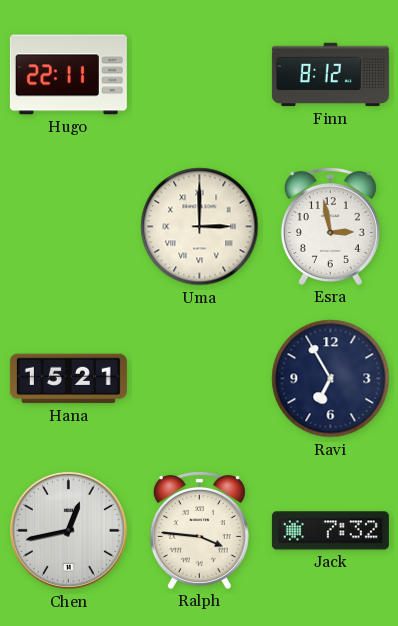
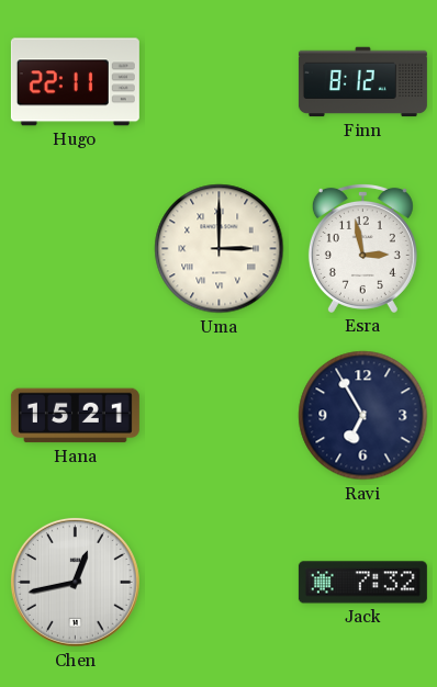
Ralph: 3:46 -> none
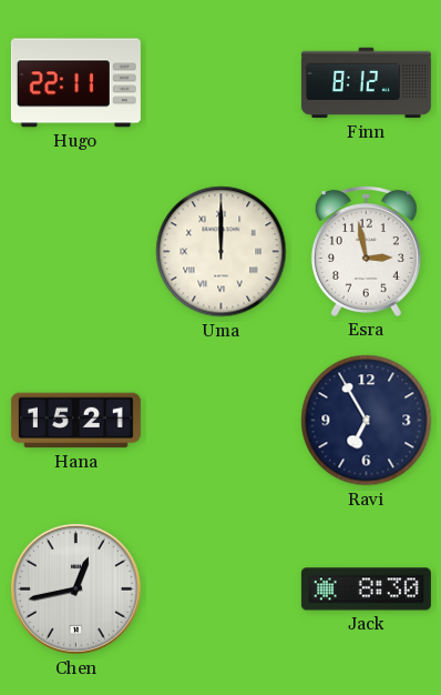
Uma: 3:00 -> 12:00
Jack: 7:32 -> 8:30
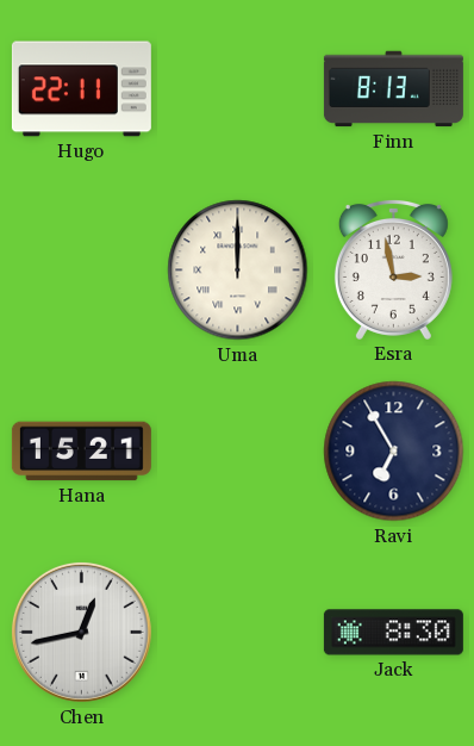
Finn: 8:12 -> 8:13
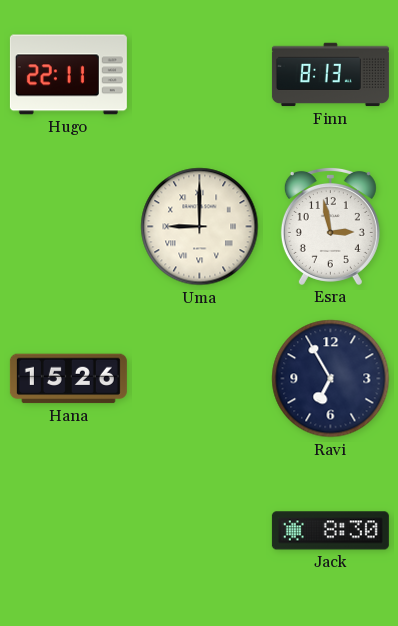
Uma: 12:00 -> 9:00
Hana: 15:21 -> 15:26
Chen: 12:43 -> none
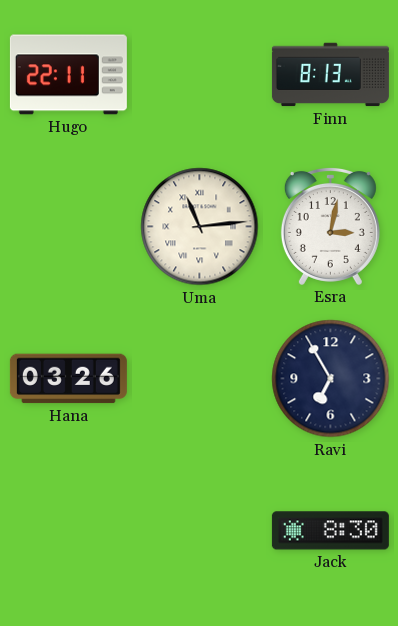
Uma: 9:00 -> 11:14
Esra: 2:58 -> 3:02
Hana: 15:26 -> 03:26
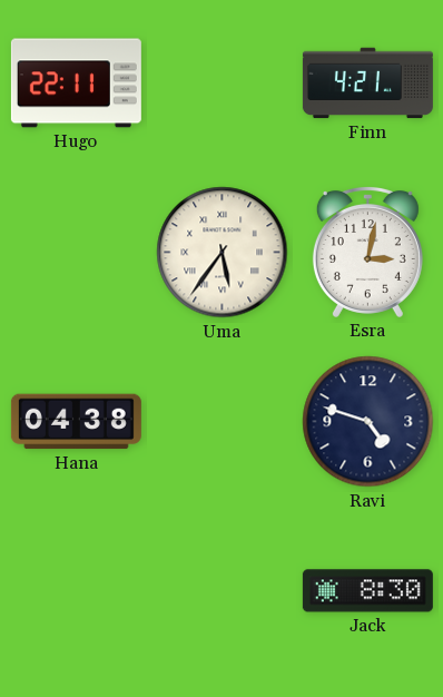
Finn: 8:13 -> 4:21
Uma: 11:14 -> 5:36
Hana: 03:26 -> 04:38
Ravi: 6:55 -> 4:48
